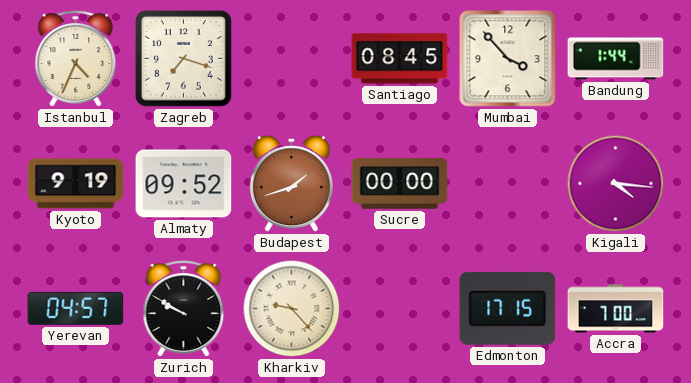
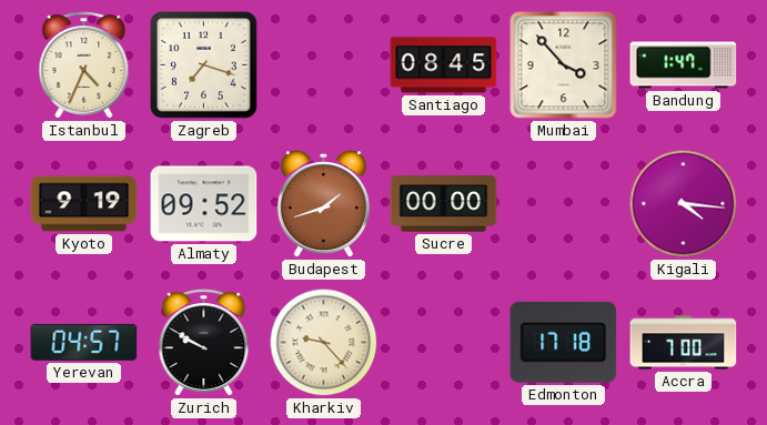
Bandung: 1:44 -> 1:47
Edmonton: 17:15 -> 17:18
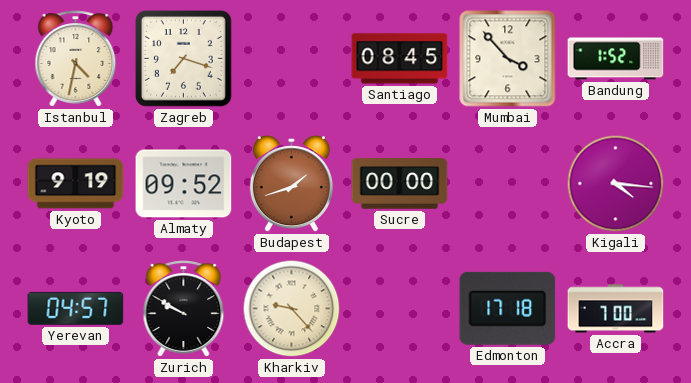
Istanbul: 4:34 -> 4:32
Bandung: 1:47 -> 1:52
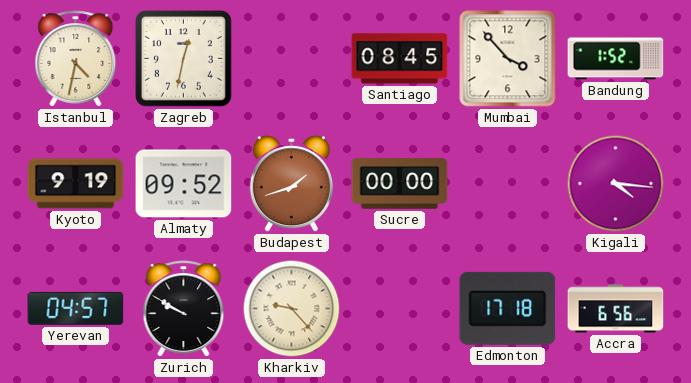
Zagreb: 7:18 -> 12:32
Accra: 7:00 -> 6:56
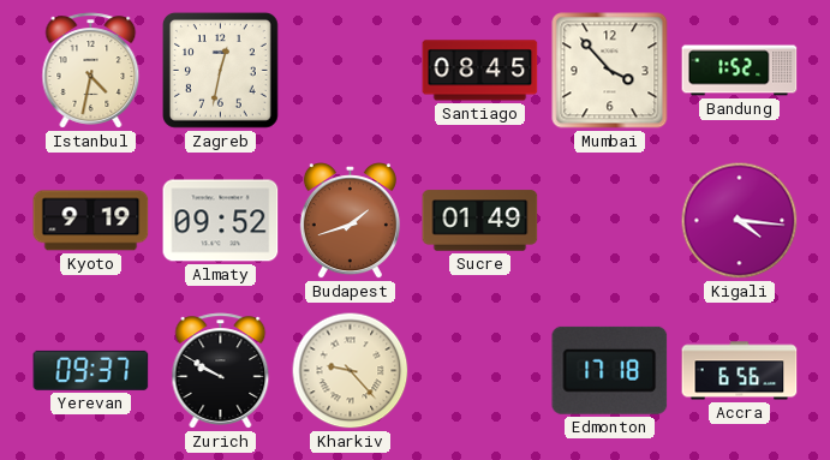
Sucre: 00:00 -> 01:49
Yerevan: 04:57 -> 09:37
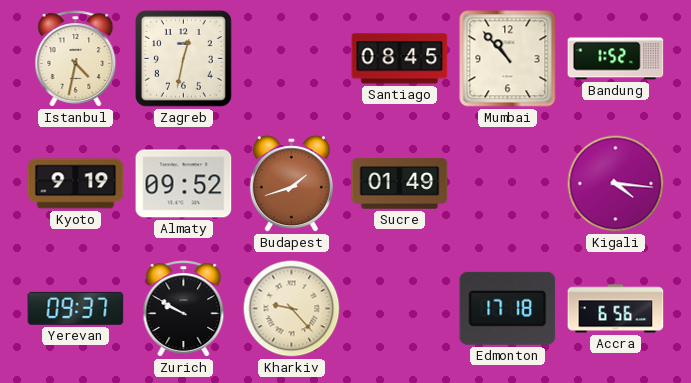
Mumbai: 3:53 -> 10:53
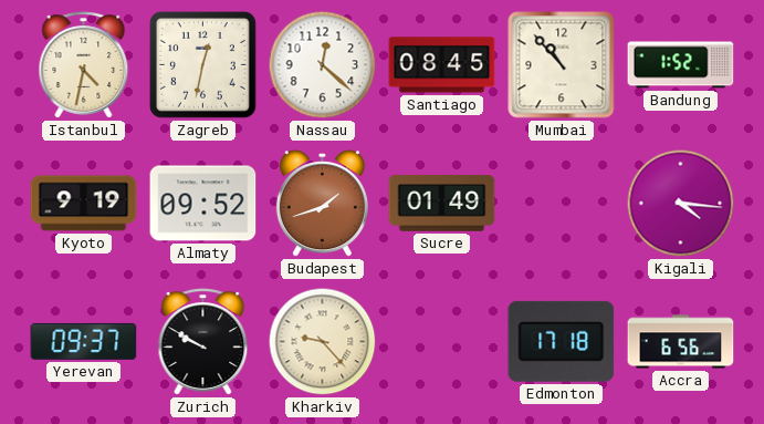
Nassau: none -> 12:22
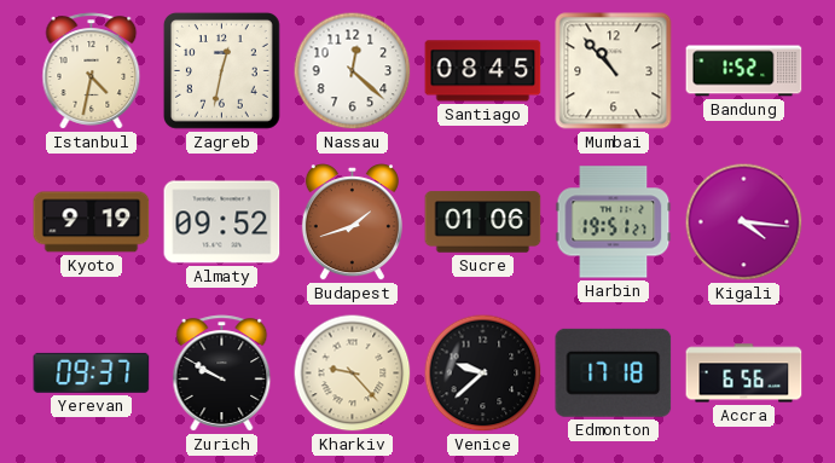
Sucre: 01:49 -> 01:06
Harbin: none -> 19:51
Venice: none -> 9:38
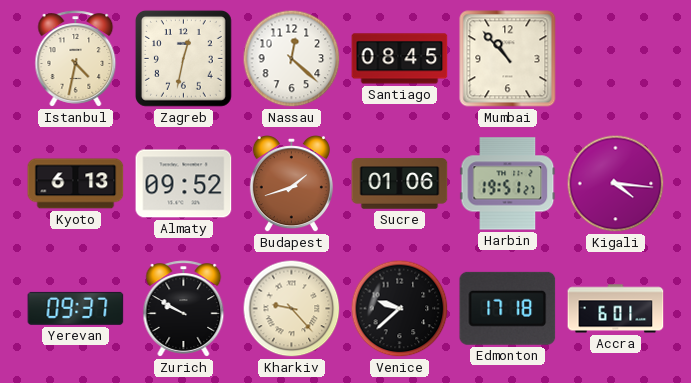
Bandung: 1:52 -> none
Kyoto: 9:19 -> 6:13
Accra: 6:56 -> 6:01
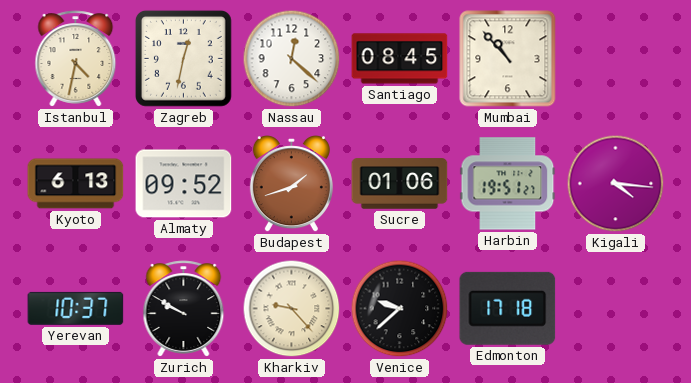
Yerevan: 09:37 -> 10:37
Accra: 6:01 -> none
